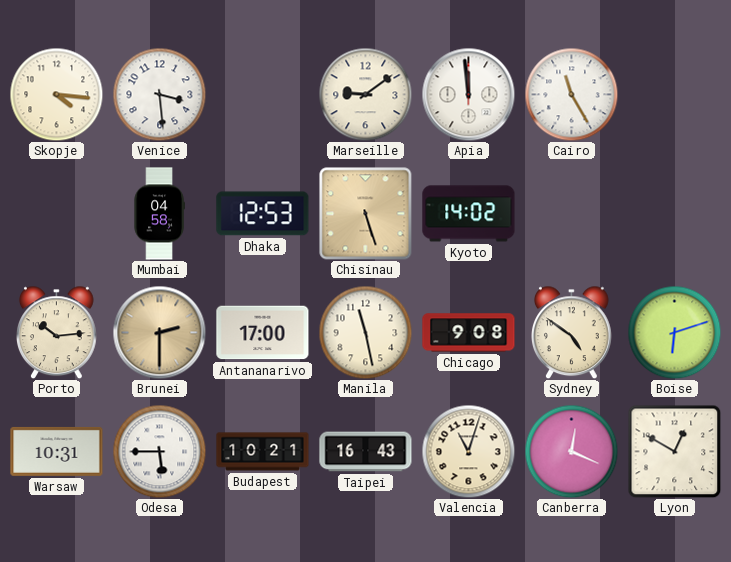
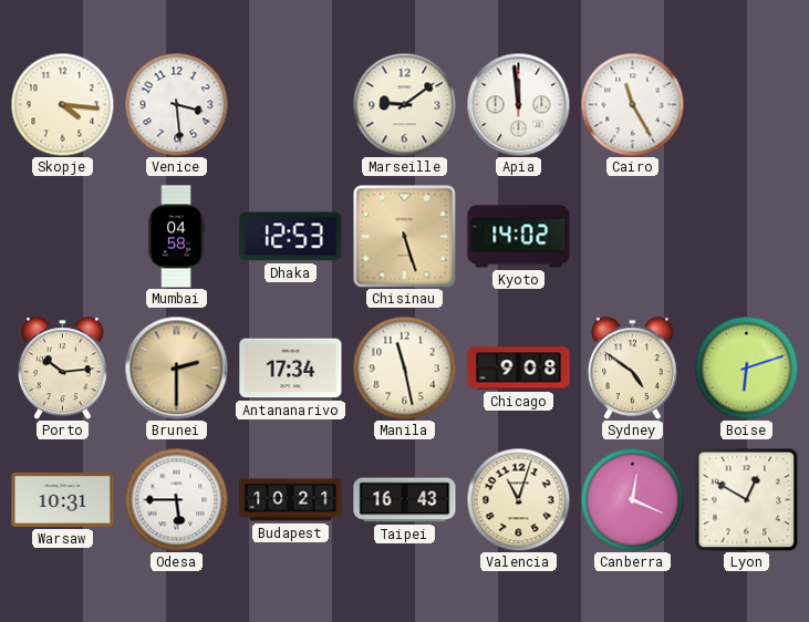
Antananarivo: 17:00 -> 17:34
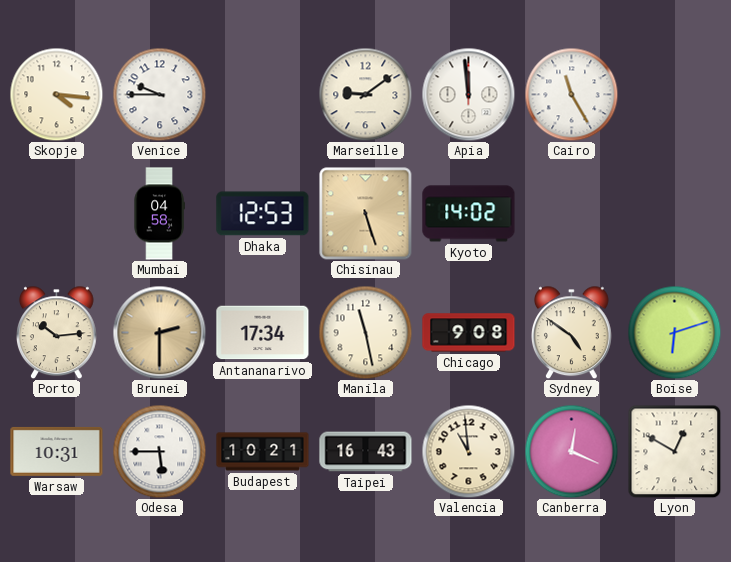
Venice: 3:29 -> 9:45
Valencia: 11:03 -> 10:59
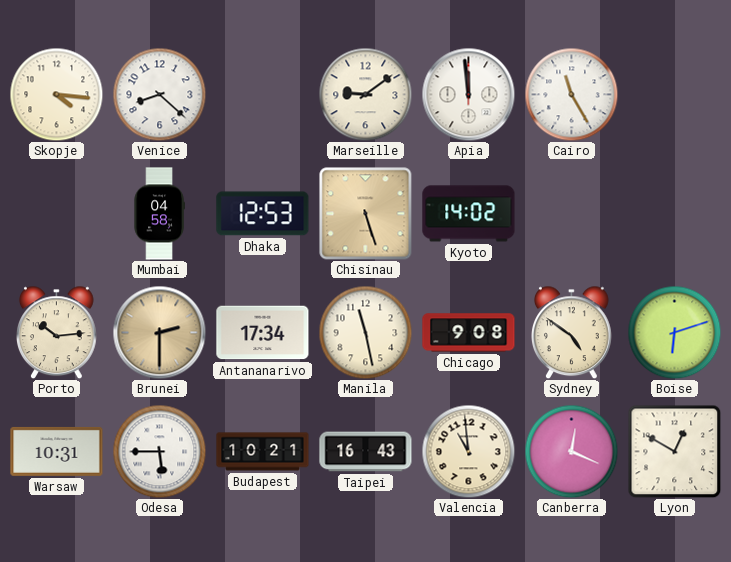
Venice: 9:45 -> 8:22
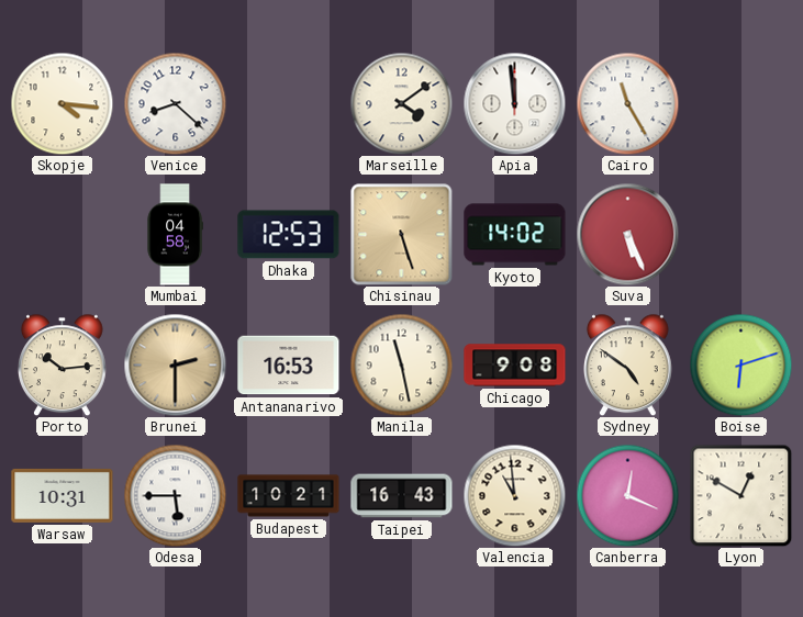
Marseille: 9:09 -> 4:09
Suva: none -> 5:26
Antananarivo: 17:34 -> 16:53
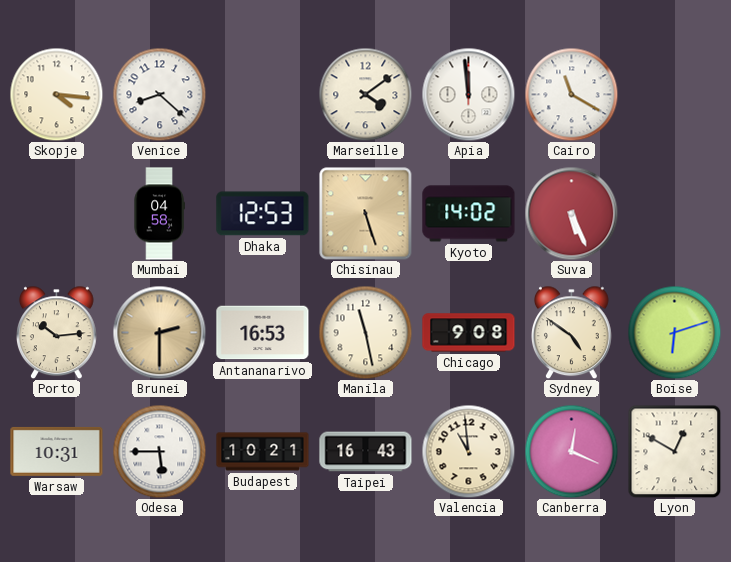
Cairo: 11:25 -> 11:20
